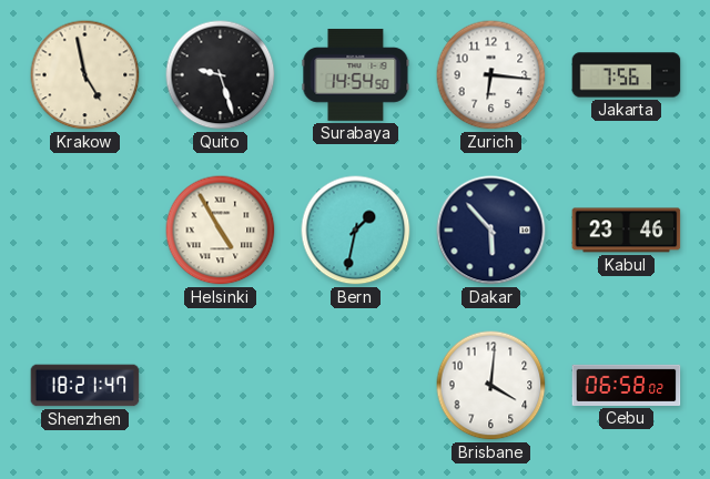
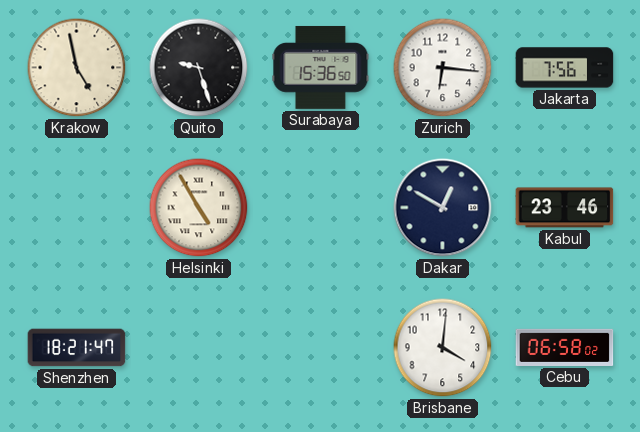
Surabaya: 14:54 -> 15:36
Bern: 1:32 -> none
Dakar: 5:53 -> 12:50
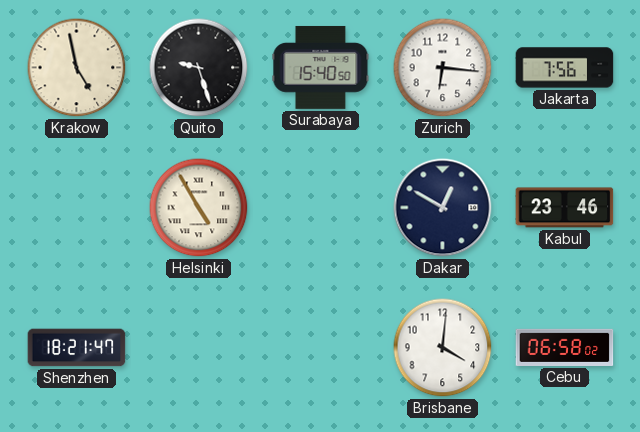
Surabaya: 15:36 -> 15:40
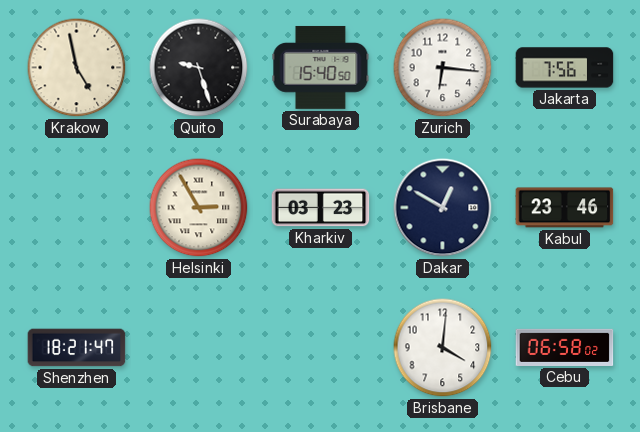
Helsinki: 4:55 -> 2:55
Kharkiv: none -> 03:23
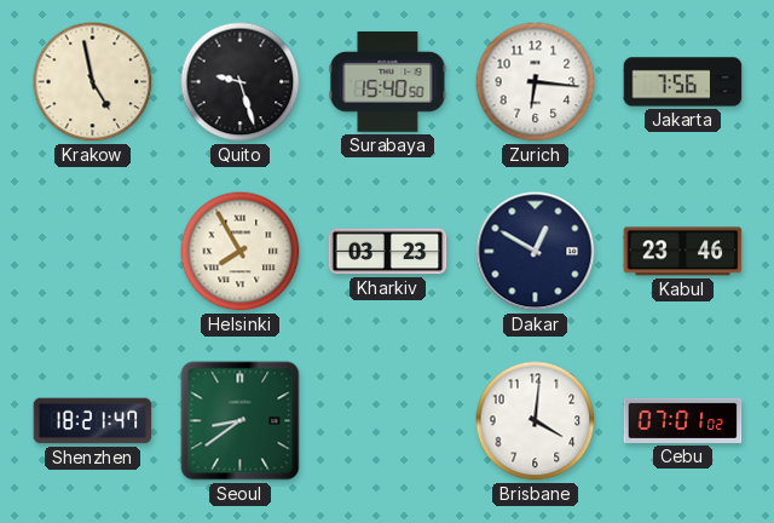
Helsinki: 2:55 -> 7:55
Seoul: none -> 8:39
Cebu: 06:58 -> 07:01
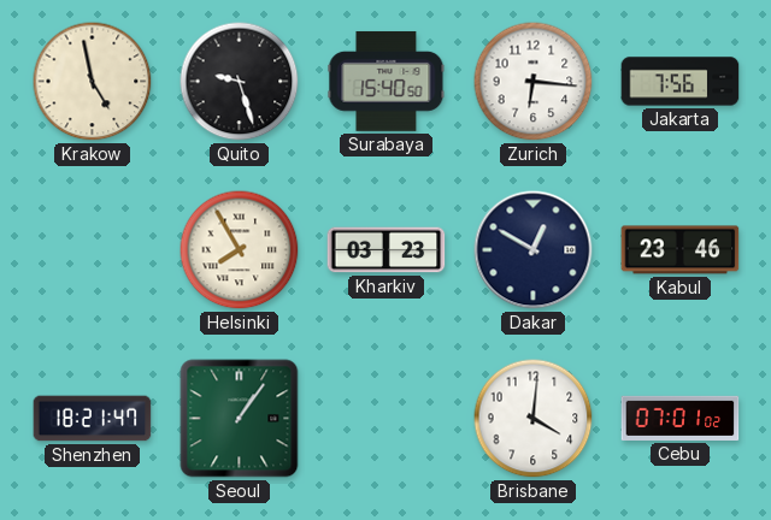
Seoul: 8:39 -> 1:06
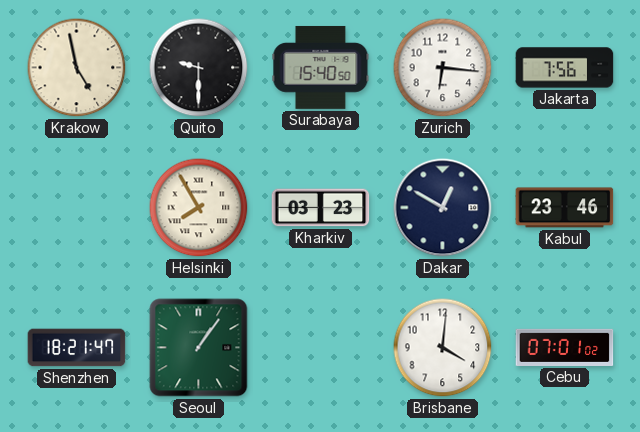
Quito: 9:27 -> 9:30
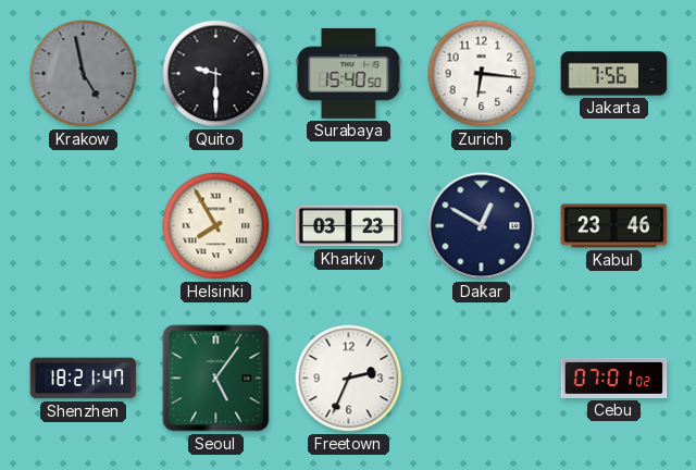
Krakow dial: cream -> grey
Seoul: 1:06 -> 5:06
Freetown: none -> 2:34
Brisbane: 4:01 -> none
